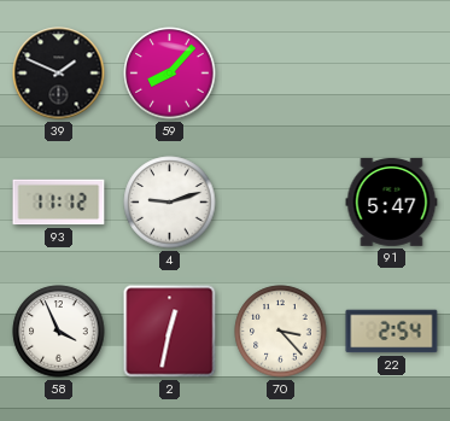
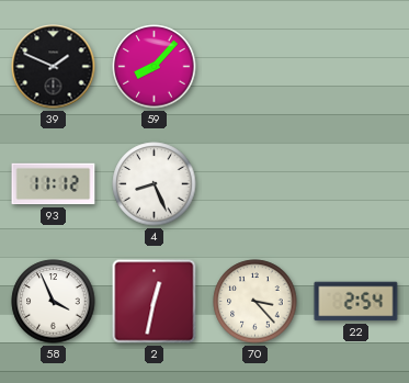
4: 9:12 -> 8:26
91: 5:47 -> none
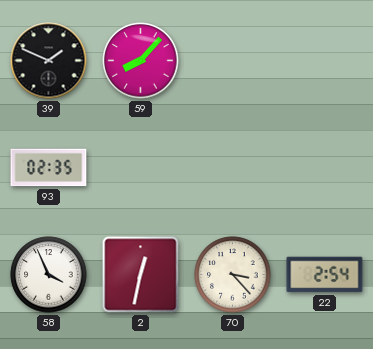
93: 11:12 -> 02:35
4: 8:26 -> none
